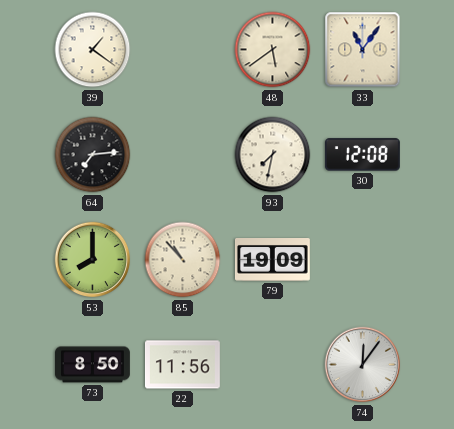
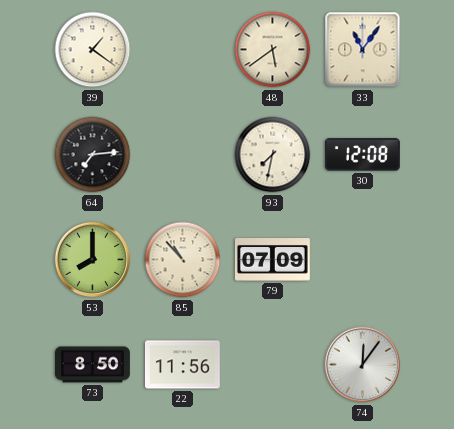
79: 19:09 -> 07:09
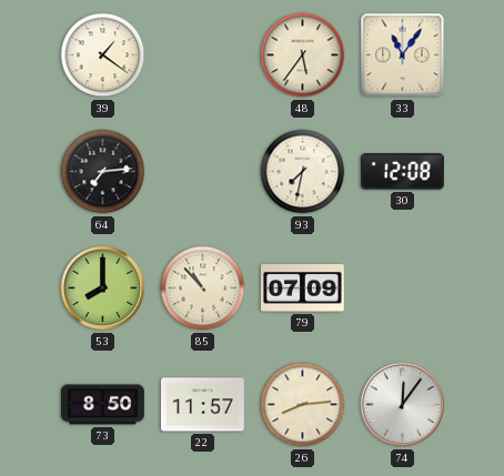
48: 5:39 -> 5:36
22: 11:56 -> 11:57
26: none -> 8:14
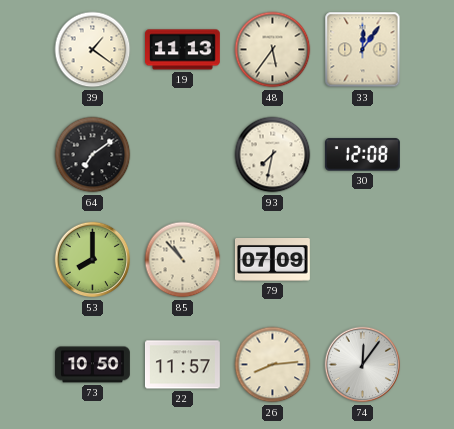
19: none -> 11:13
33: 11:06 -> 12:06
64: 7:14 -> 7:09
73: 8:50 -> 10:50
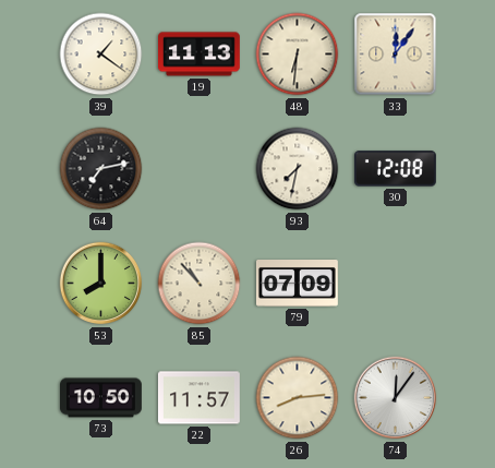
48: 5:36 -> 6:31
64: 7:09 -> 7:13
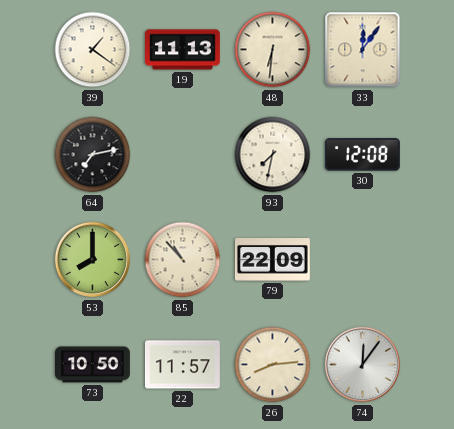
79: 07:09 -> 22:09
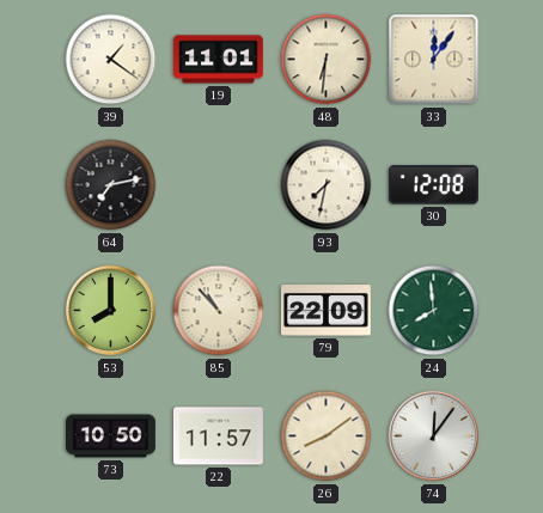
19: 11:13 -> 11:01
24: none -> 7:59
26: 8:14 -> 8:09
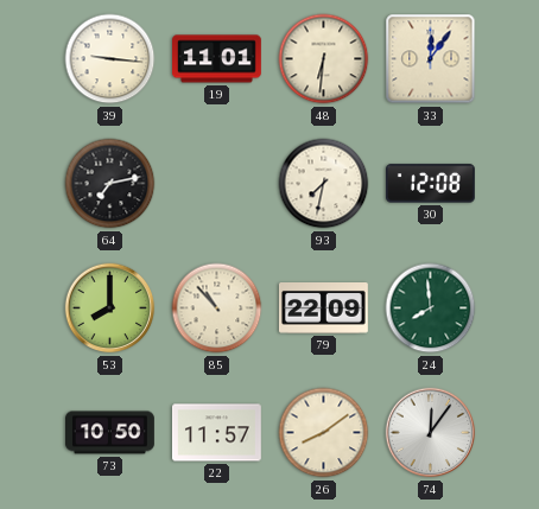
39: 1:21 -> 9:16
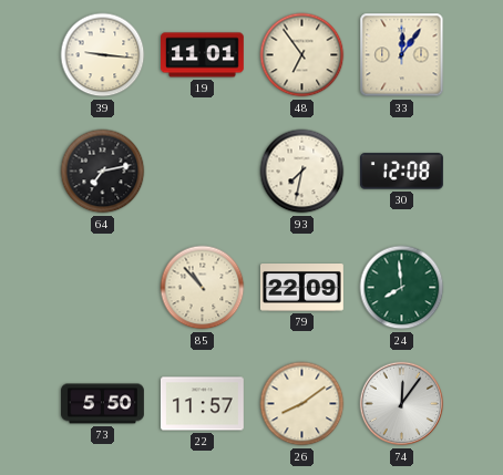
48: 6:31 -> 6:54
53: 8:00 -> none
73: 10:50 -> 5:50
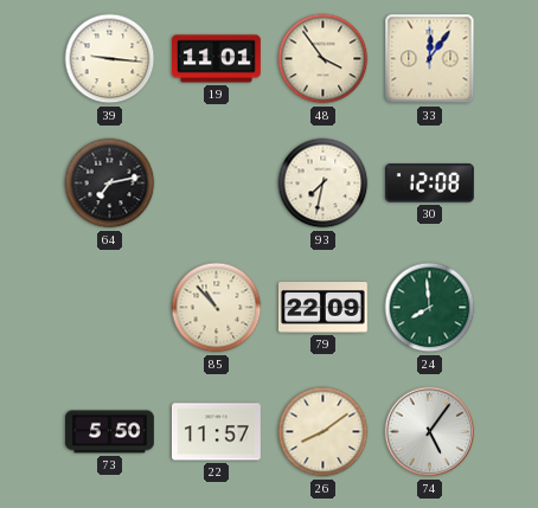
48: 6:54 -> 3:54
74: 12:06 -> 5:06
